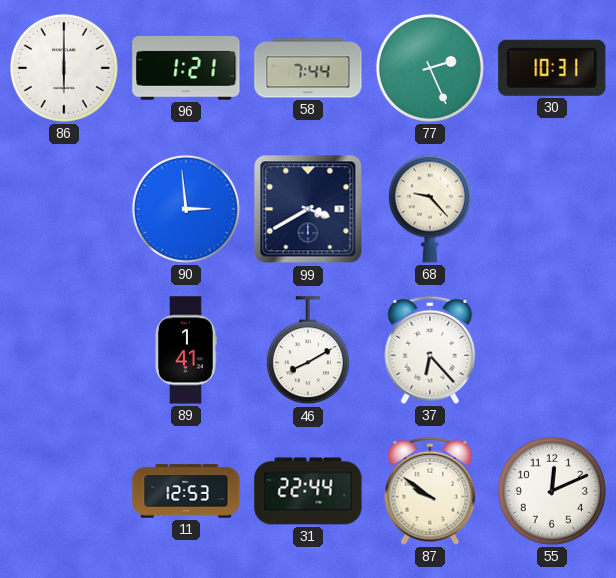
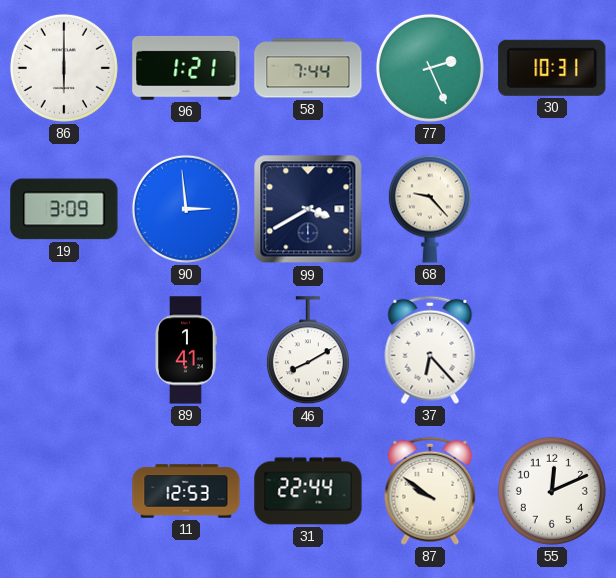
19: none -> 3:09
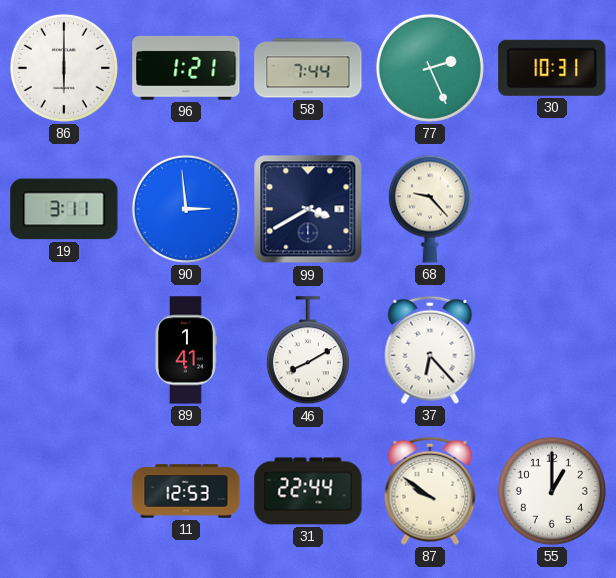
19: 3:09 -> 3:11
55: 12:11 -> 1:00
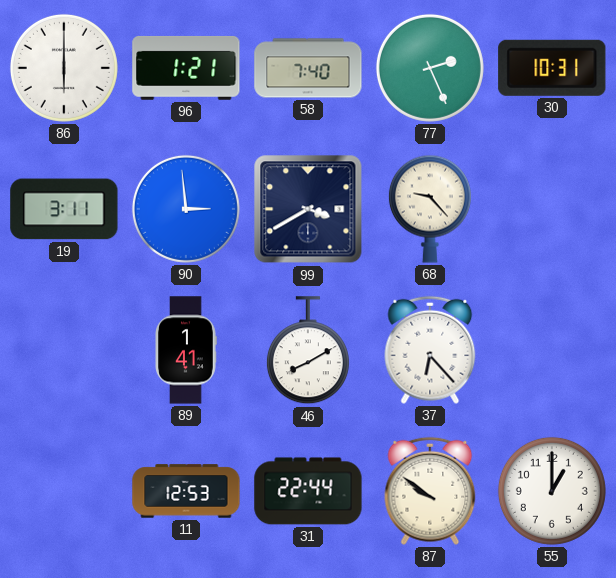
58: 7:44 -> 7:40
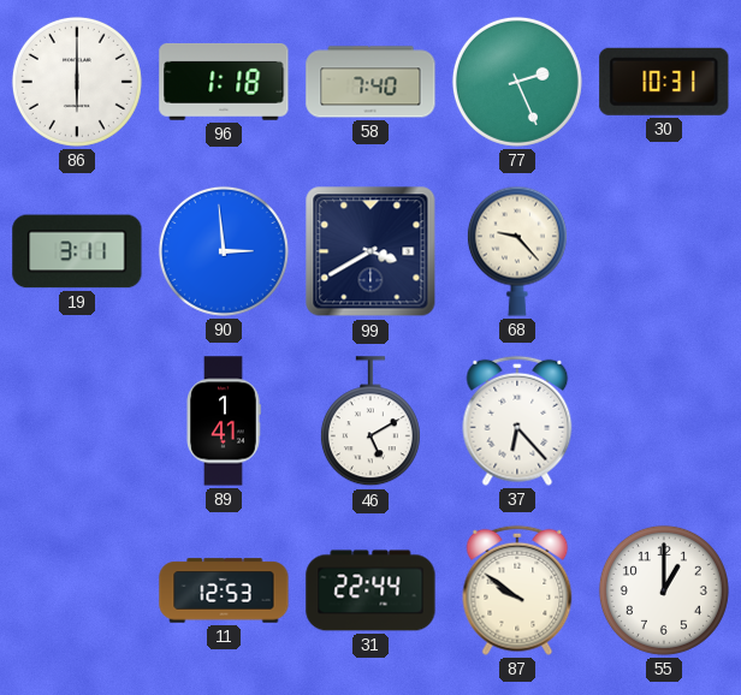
96: 1:21 -> 1:18
46: 8:10 -> 5:10
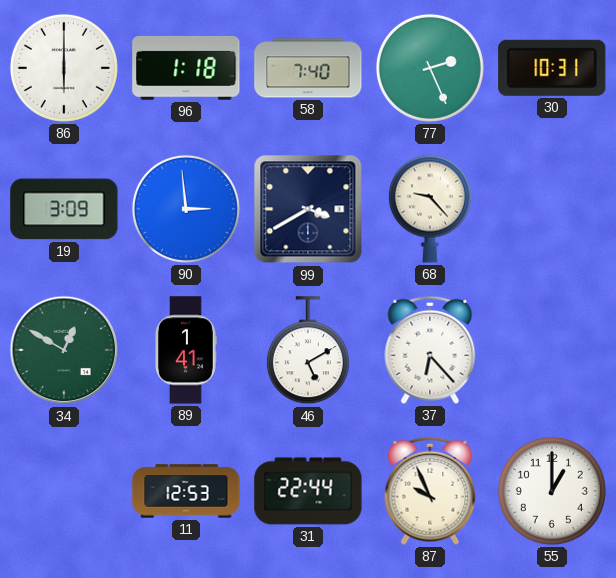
19: 3:11 -> 3:09
34: none -> 12:50
87: 9:51 -> 9:56
